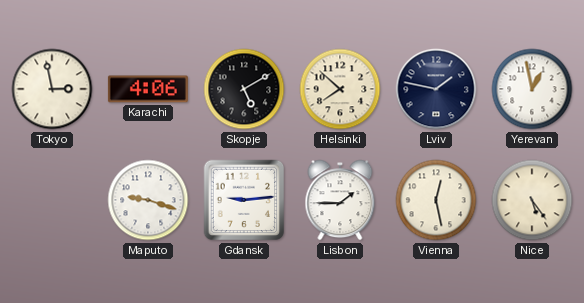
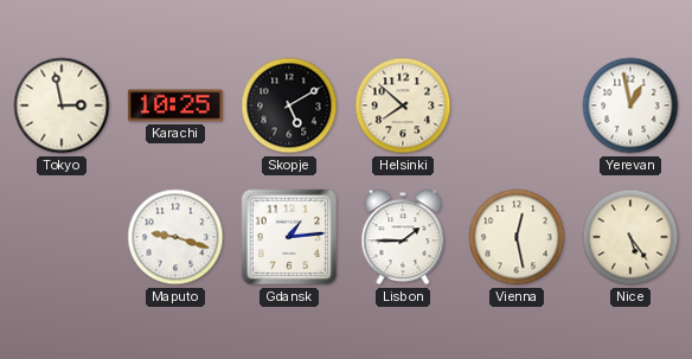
Karachi: 4:06 -> 10:25
Lviv: 1:47 -> none
Gdansk: 9:14 -> 1:14
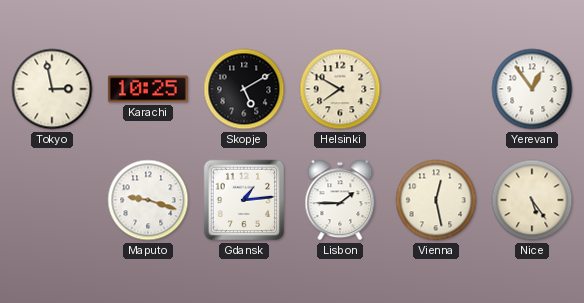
Helsinki: 7:52 -> 7:50
Yerevan: 12:58 -> 12:54
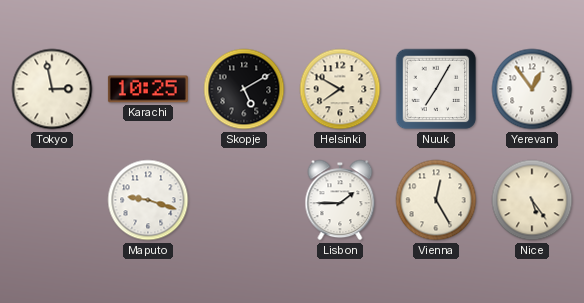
Nuuk: none -> 7:05
Gdansk: 1:14 -> none
Vienna: 12:28 -> 12:25
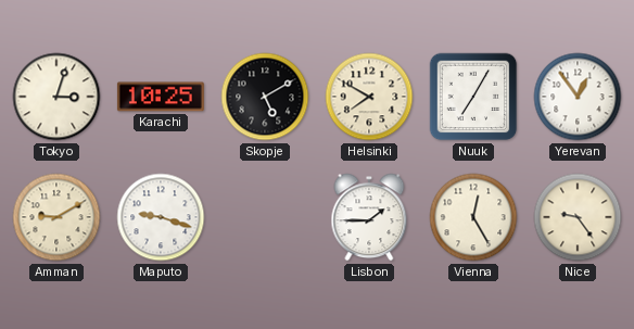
Tokyo: 2:58 -> 3:03
Amman: none -> 9:10
Nice: 5:24 -> 9:24
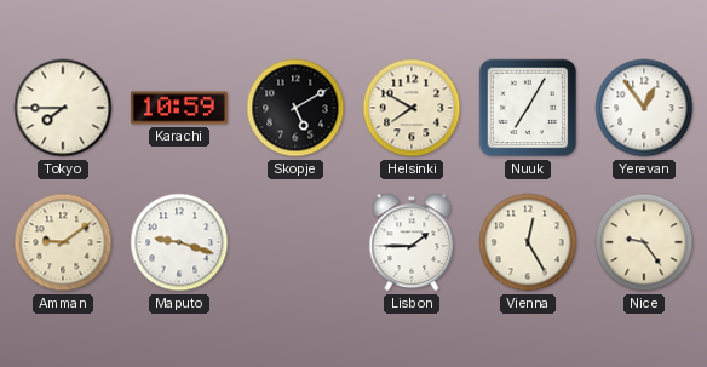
Tokyo: 3:03 -> 7:45
Karachi: 10:25 -> 10:59
Amman: 9:10 -> 9:09
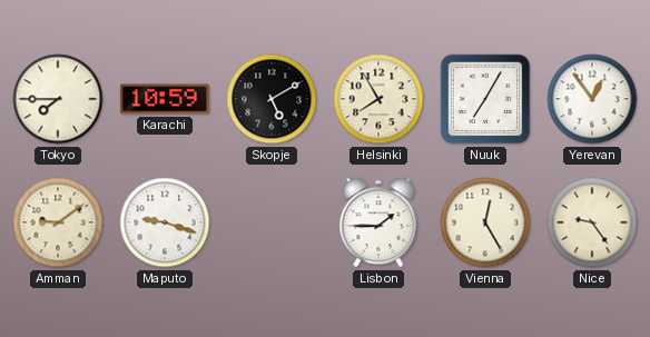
Helsinki: 7:50 -> 7:55
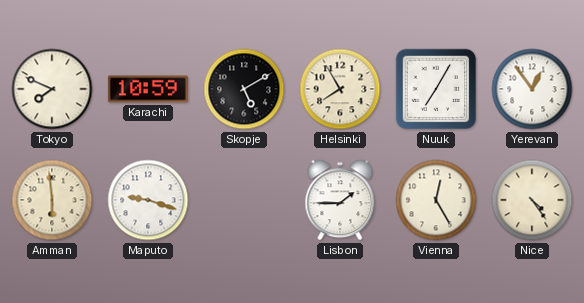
Tokyo: 7:45 -> 7:49
Amman: 9:09 -> 5:59
Nice: 9:24 -> 4:24
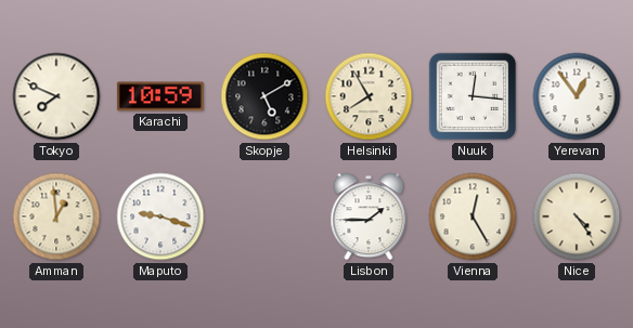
Nuuk: 7:05 -> 12:16
Amman: 5:59 -> 12:59
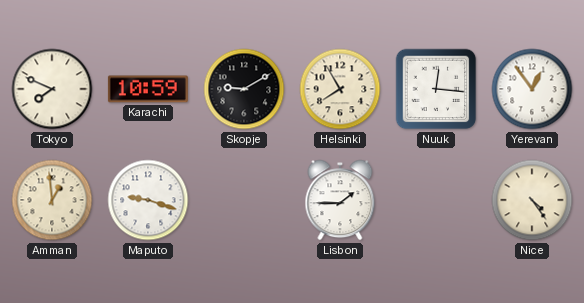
Skopje: 5:10 -> 9:10
Vienna: 12:25 -> none
